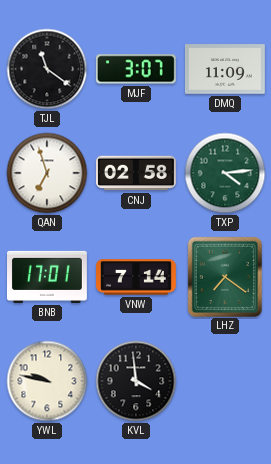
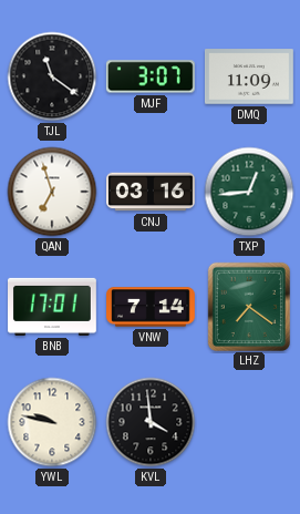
CNJ: 02:58 -> 03:16
TXP: 4:14 -> 12:44
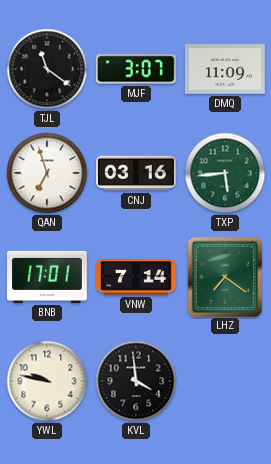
TXP: 12:44 -> 5:44
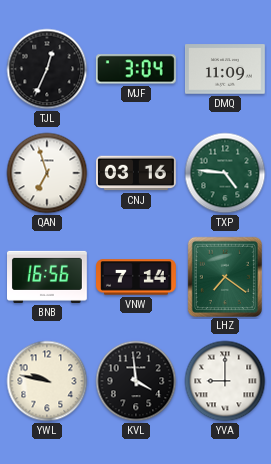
TJL: 11:21 -> 12:34
MJF: 3:07 -> 3:04
TXP: 5:44 -> 4:46
BNB: 17:01 -> 16:56
YVA: none -> 9:00
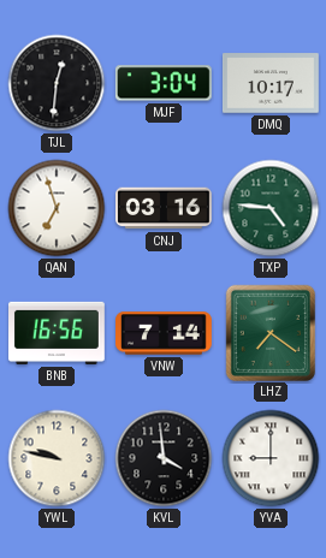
TJL: 12:34 -> 12:31
DMQ: 11:09 -> 10:17
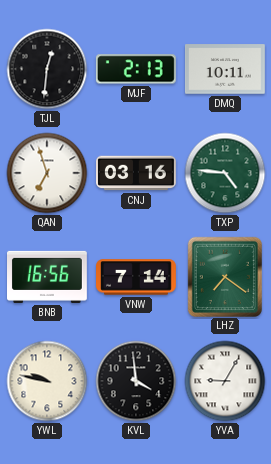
MJF: 3:04 -> 2:13
DMQ: 10:17 -> 10:11
YVA: 9:00 -> 9:05
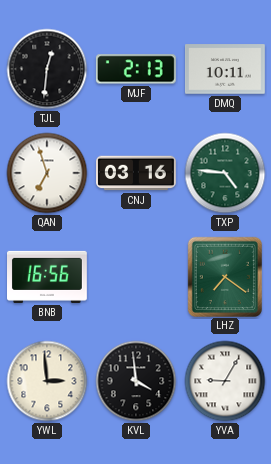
VNW: 7:14 -> none
YWL: 9:47 -> 2:59
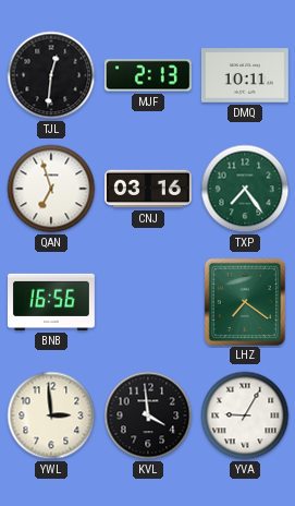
TXP: 4:46 -> 7:24
